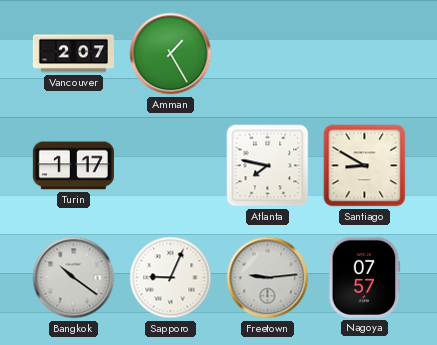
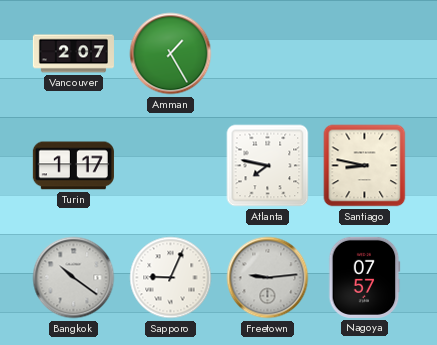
Santiago: 8:50 -> 8:47
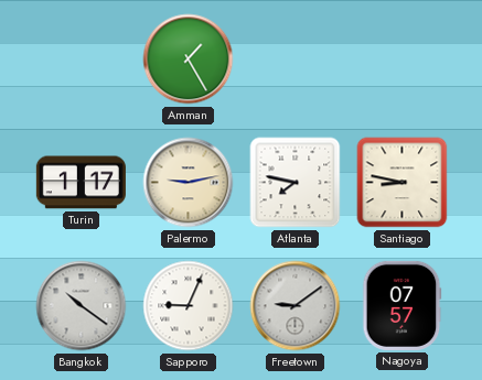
Vancouver: 2:07 -> none
Palermo: none -> 9:13
Freetown: 9:14 -> 9:09
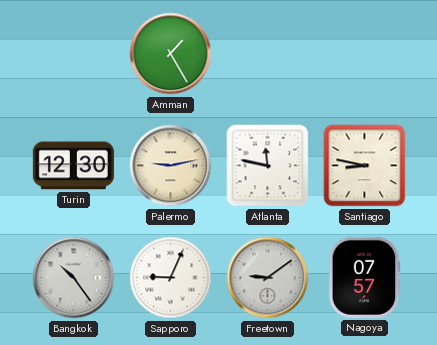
Turin: 1:17 -> 12:30
Atlanta: 7:47 -> 11:47
Bangkok: 10:21 -> 10:24
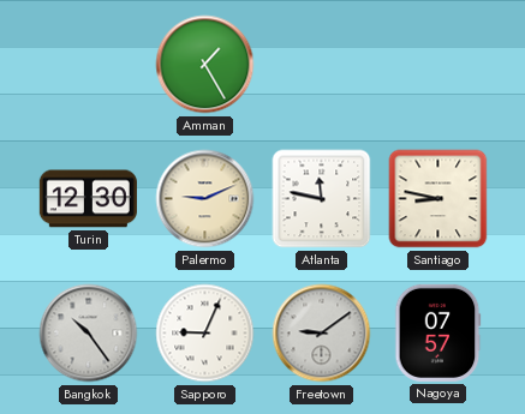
Palermo: 9:13 -> 9:11
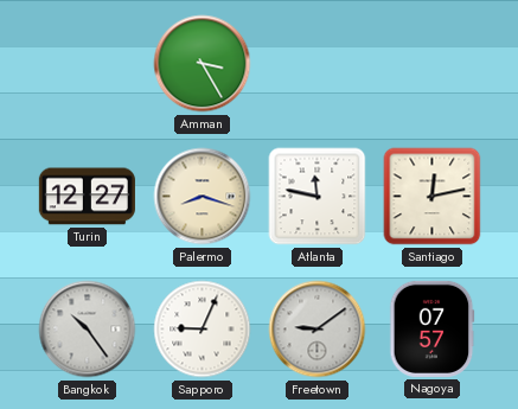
Amman: 1:25 -> 3:25
Turin: 12:30 -> 12:27
Palermo: 9:11 -> 8:18
Santiago: 8:47 -> 12:13
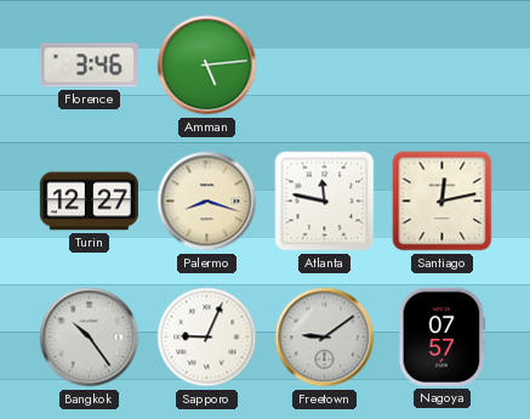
Florence: none -> 3:46
Amman: 3:25 -> 5:14
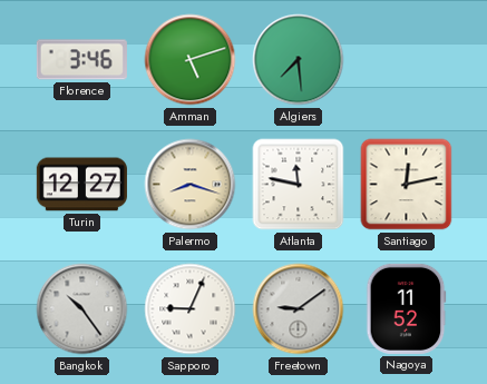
Amman: 5:14 -> 5:12
Algiers: none -> 7:29
Nagoya: 07:57 -> 11:52
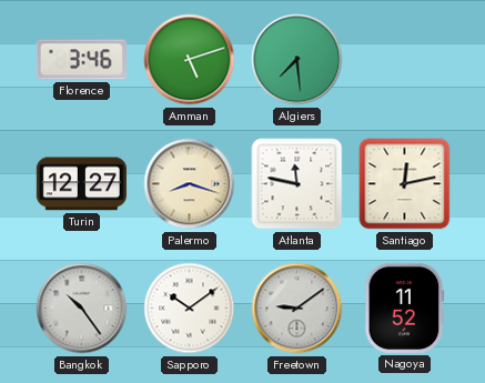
Sapporo: 9:04 -> 10:09
